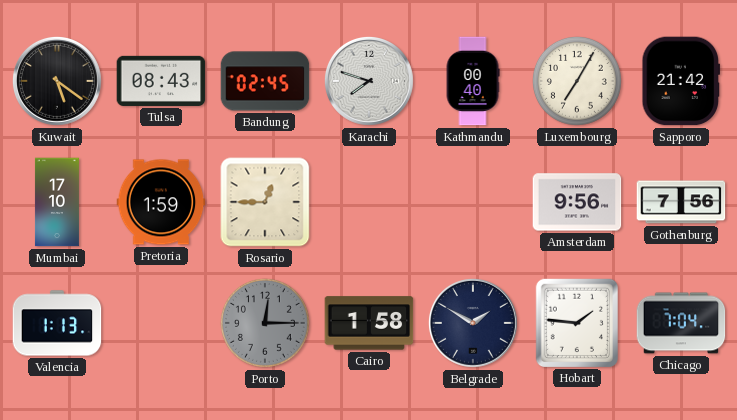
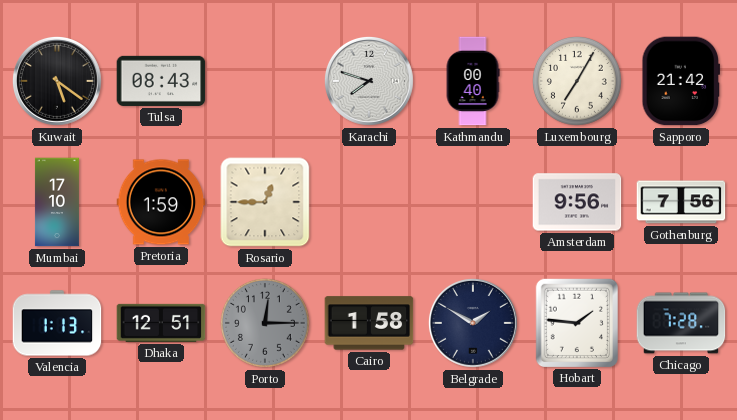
Bandung: 02:45 -> none
Dhaka: none -> 12:51
Chicago: 7:04 -> 7:28
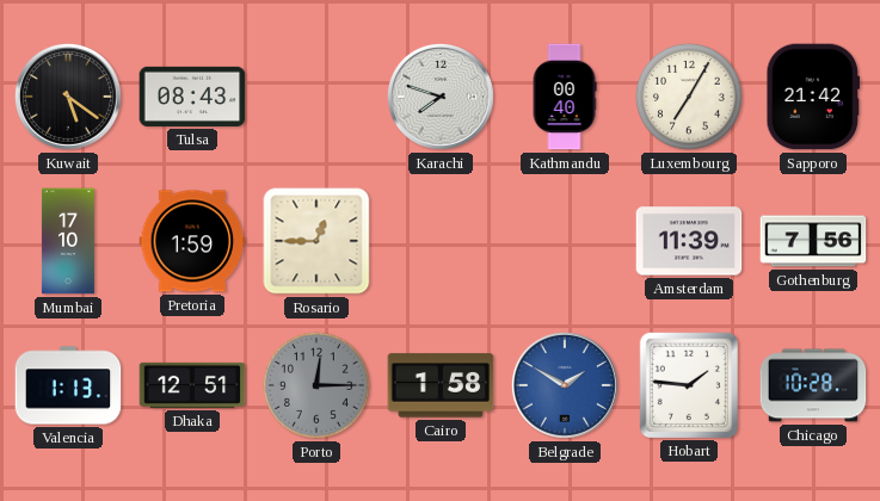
Amsterdam: 9:56 -> 11:39
Belgrade dial: navy -> blue
Chicago: 7:28 -> 10:28
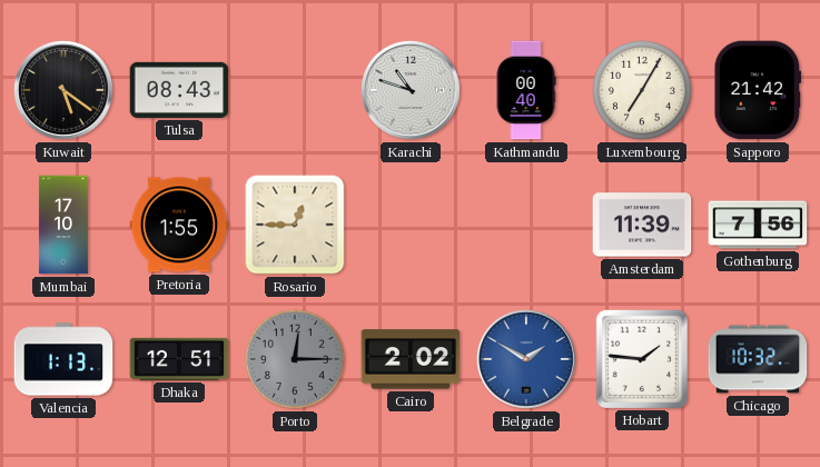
Karachi: 7:48 -> 10:48
Pretoria: 1:59 -> 1:55
Cairo: 1:58 -> 2:02
Chicago: 10:28 -> 10:32
